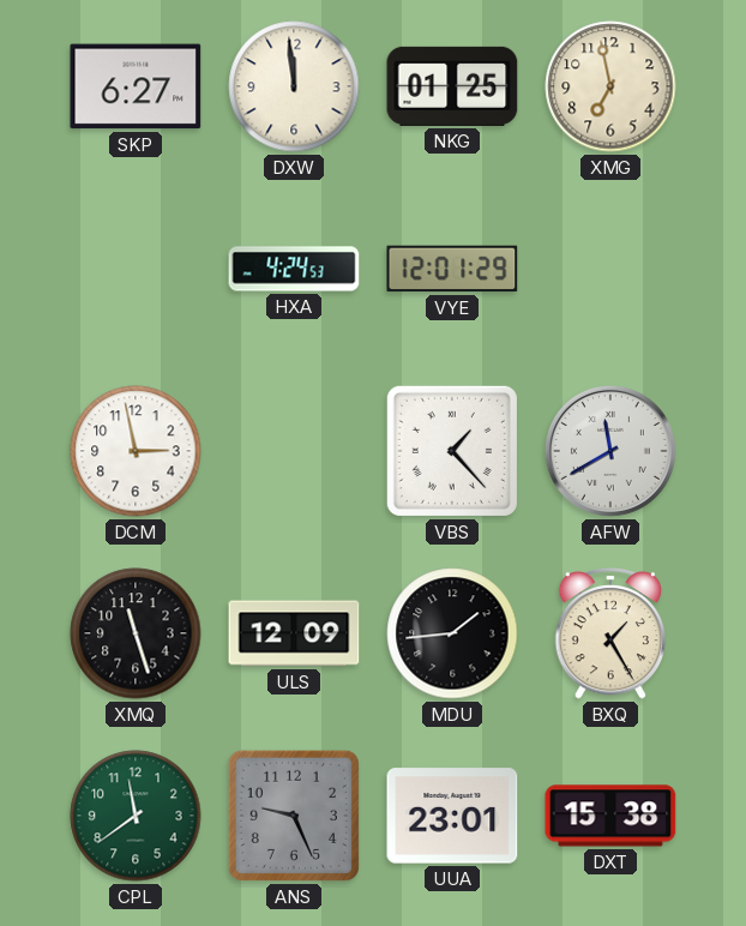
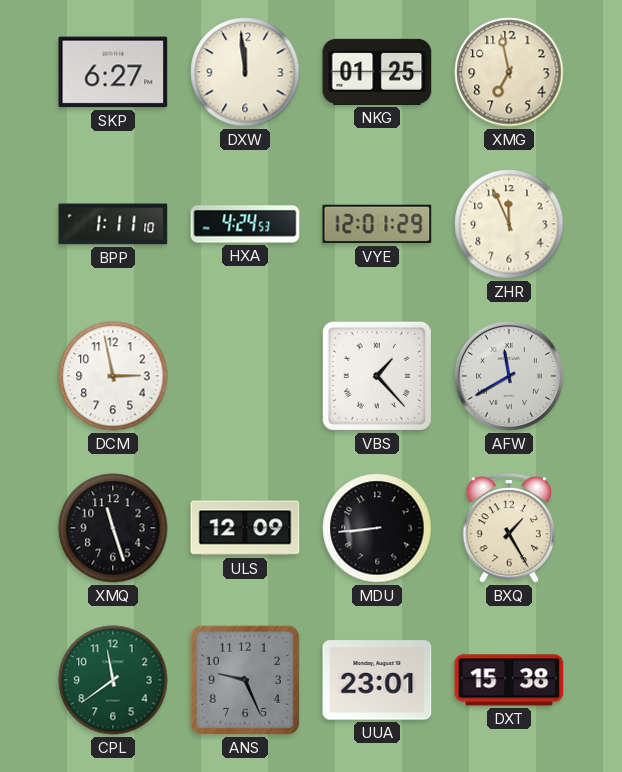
BPP: none -> 1:11
ZHR: none -> 11:56
MDU: 1:44 -> 8:44
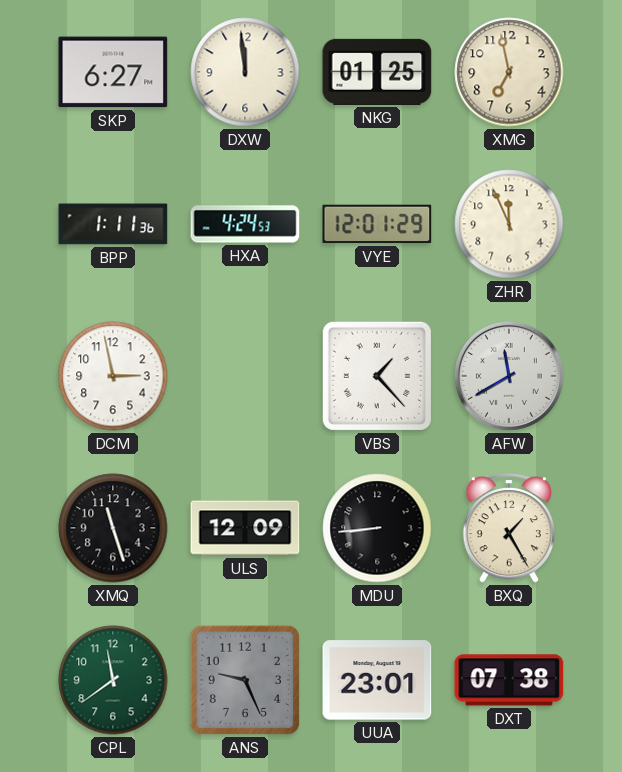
BPP: 1:11:10 -> 1:11:36
DXT: 15:38 -> 07:38
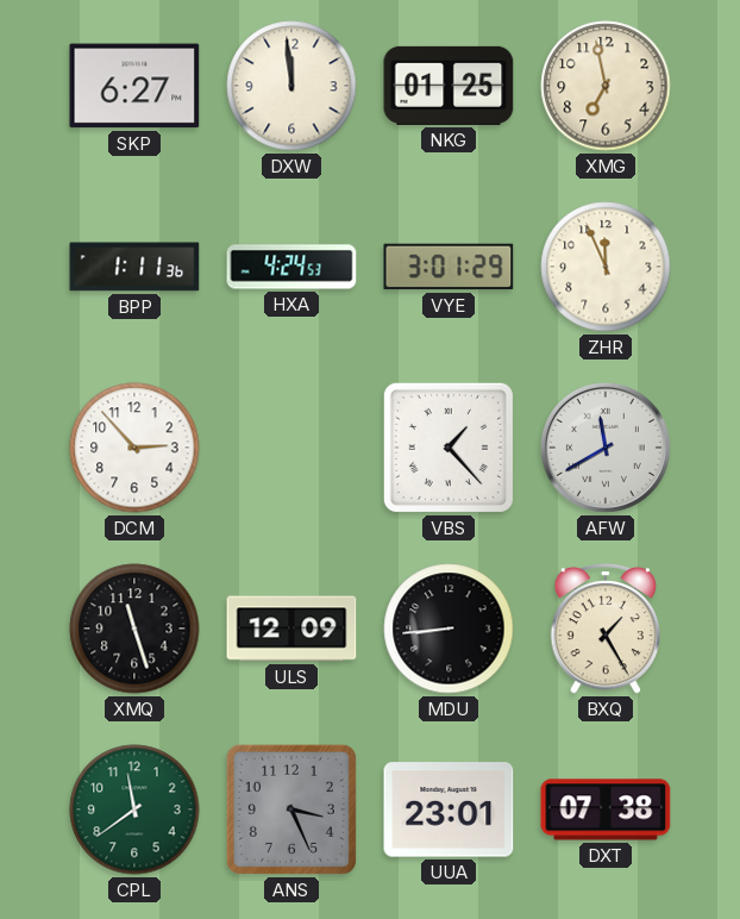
VYE: 12:01 -> 3:01
DCM: 2:58 -> 2:53
ANS: 9:26 -> 3:26
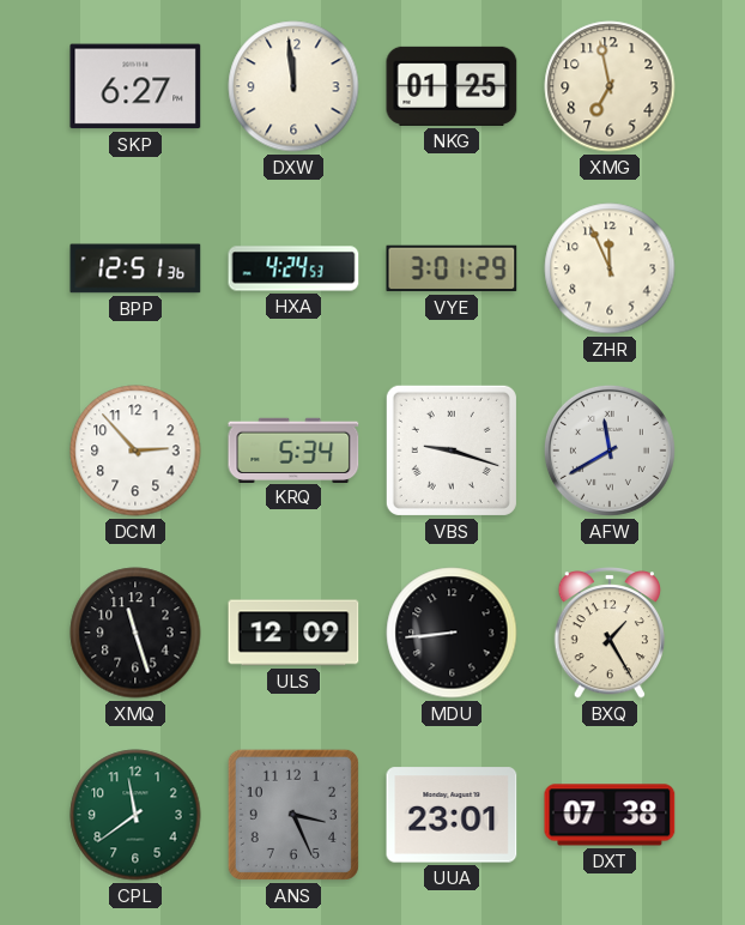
BPP: 1:11 -> 12:51
KRQ: none -> 5:34
VBS: 1:23 -> 9:18
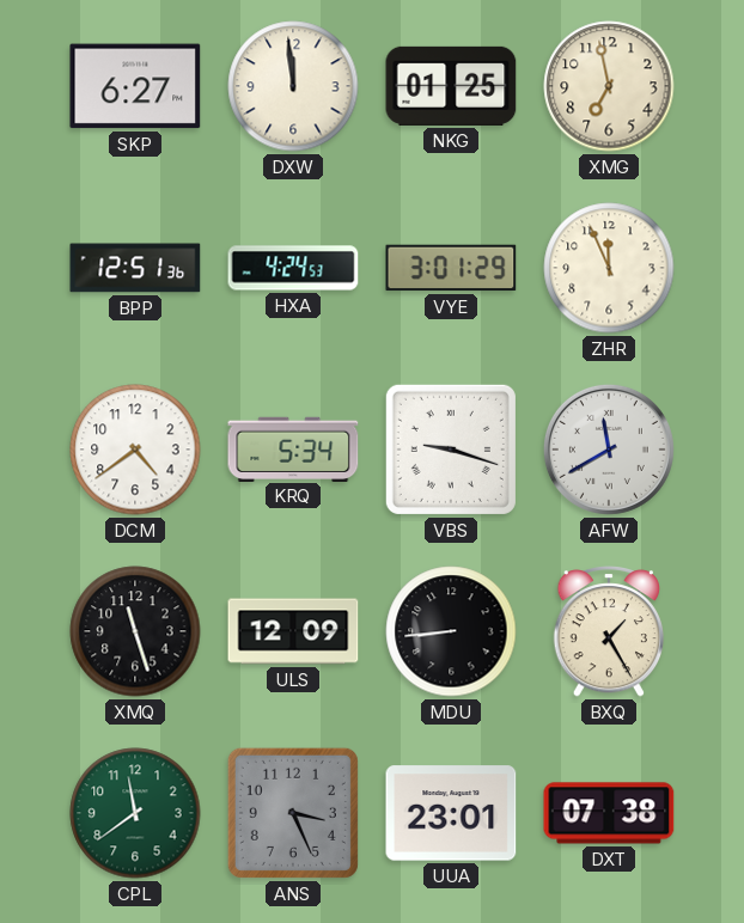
DCM: 2:53 -> 4:39
